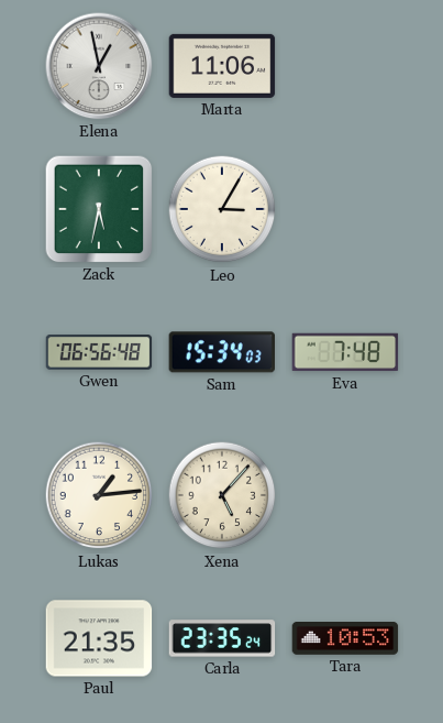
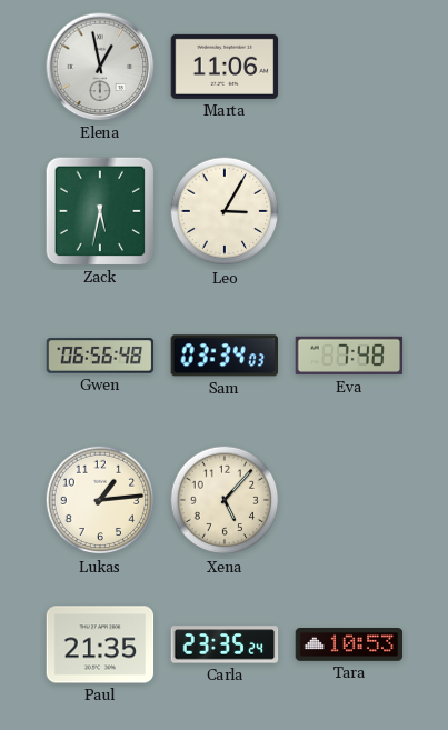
Sam: 15:34 -> 03:34
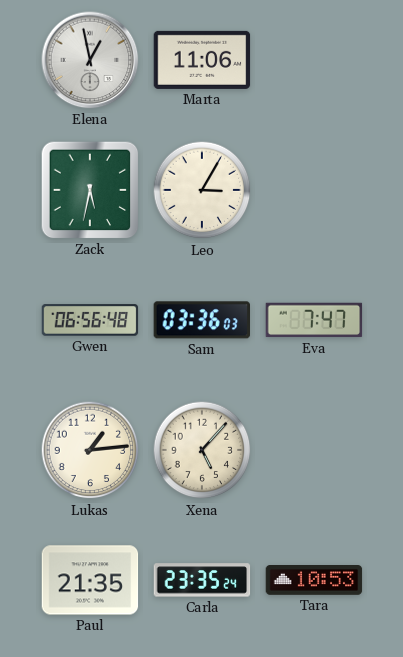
Sam: 03:34 -> 03:36
Eva: 7:48 -> 7:47
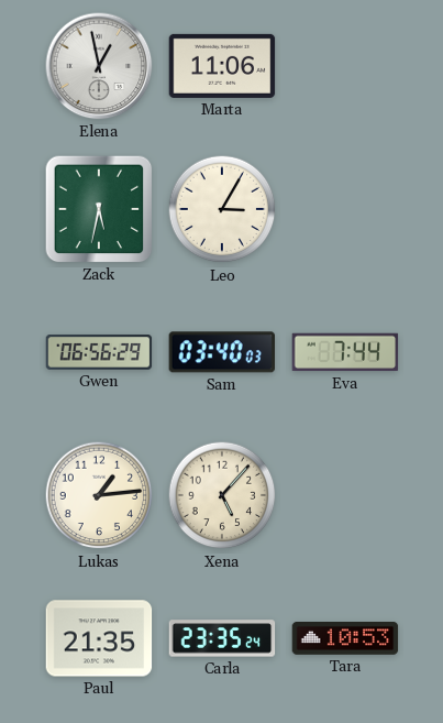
Gwen: 06:56:48 -> 06:56:29
Sam: 03:36 -> 03:40
Eva: 7:47 -> 7:44
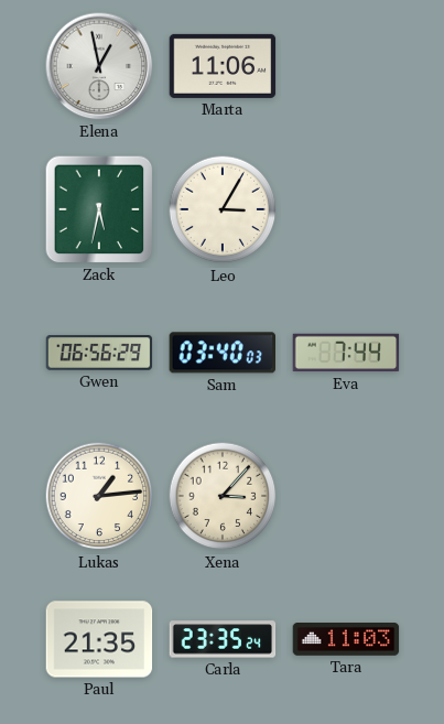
Xena: 5:07 -> 3:07
Tara: 10:53 -> 11:03
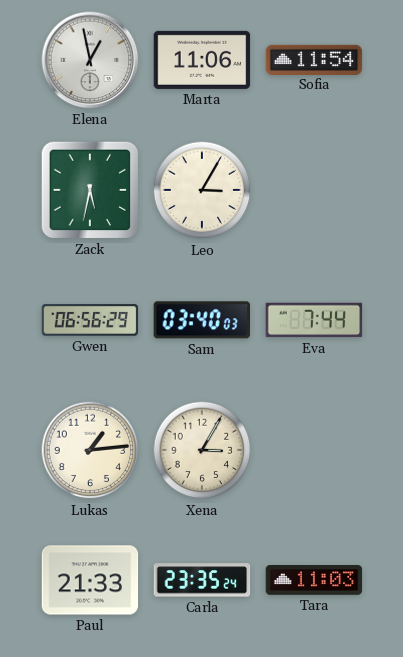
Sofia: none -> 11:54
Xena: 3:07 -> 3:05
Paul: 21:35 -> 21:33
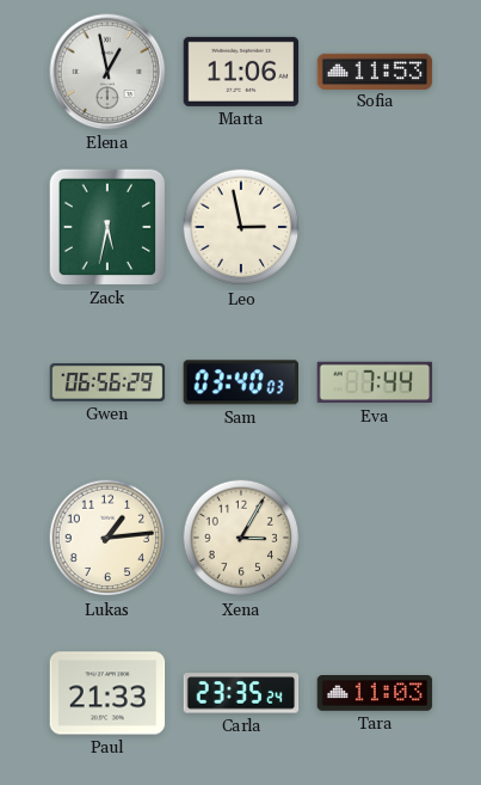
Sofia: 11:54 -> 11:53
Leo: 3:05 -> 2:58
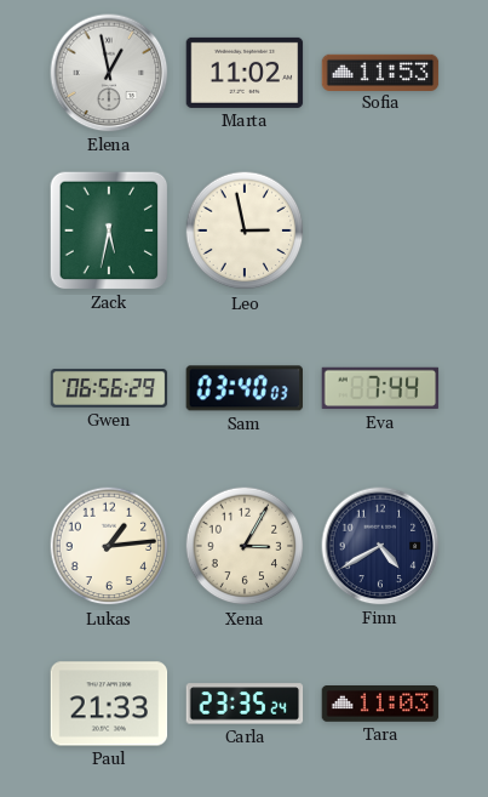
Marta: 11:06 -> 11:02
Finn: none -> 4:40
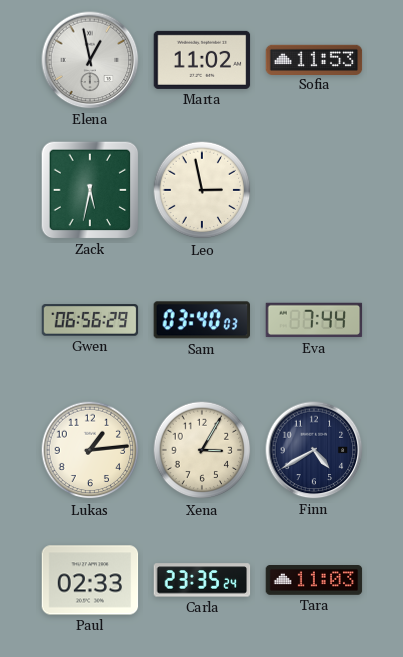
Paul: 21:33 -> 02:33
